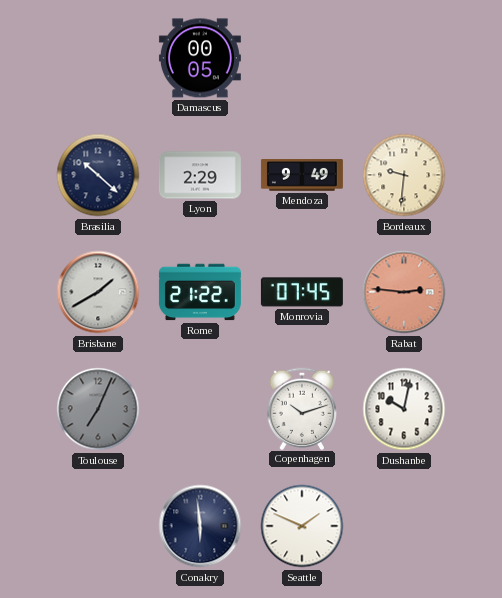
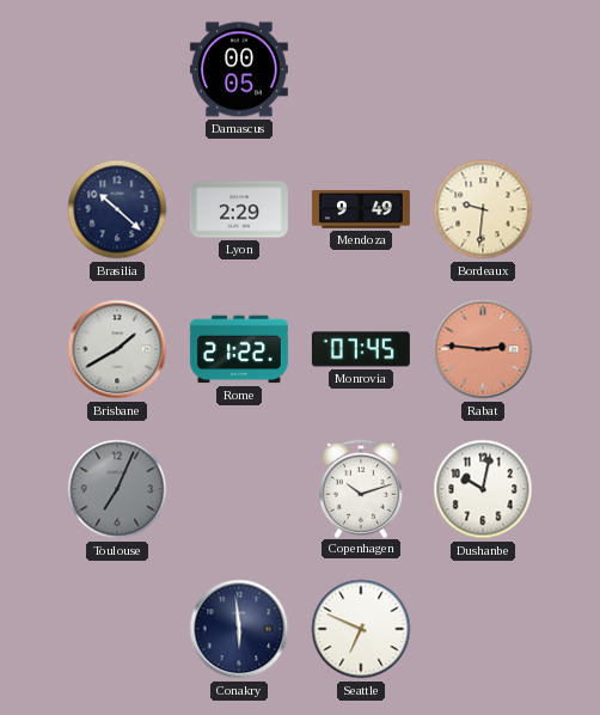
Seattle: 1:49 -> 6:49
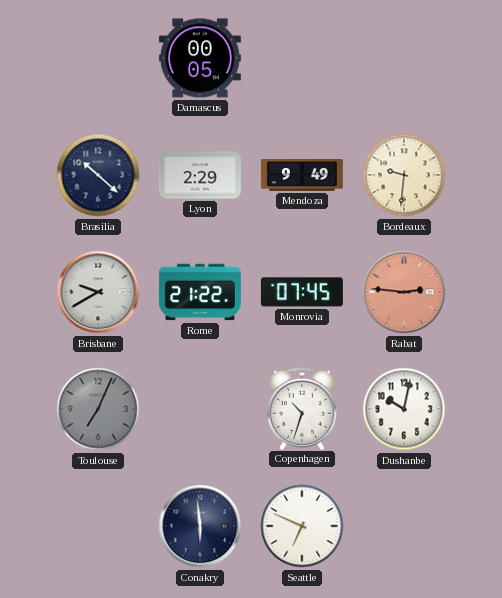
Brisbane: 1:40 -> 9:40
Copenhagen: 10:12 -> 10:33
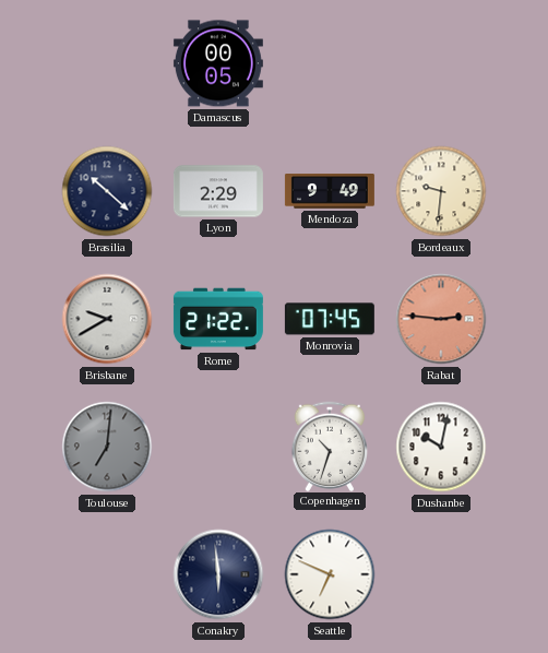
Toulouse: 7:04 -> 7:01
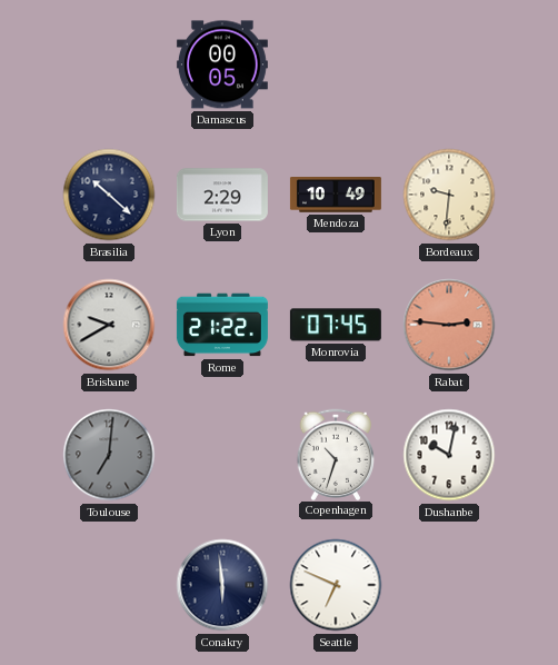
Mendoza: 9:49 -> 10:49
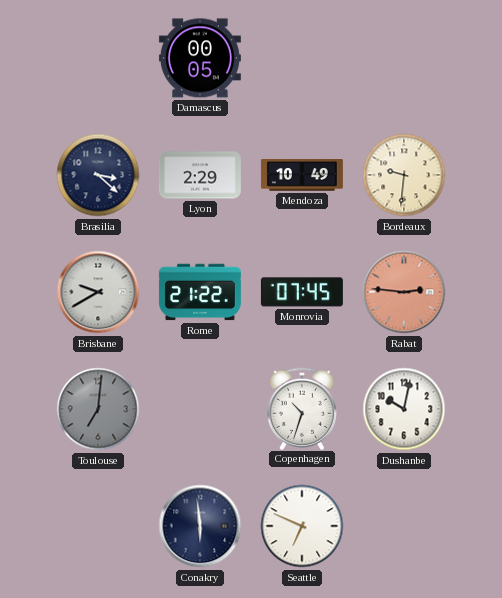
Brasilia: 10:22 -> 3:22
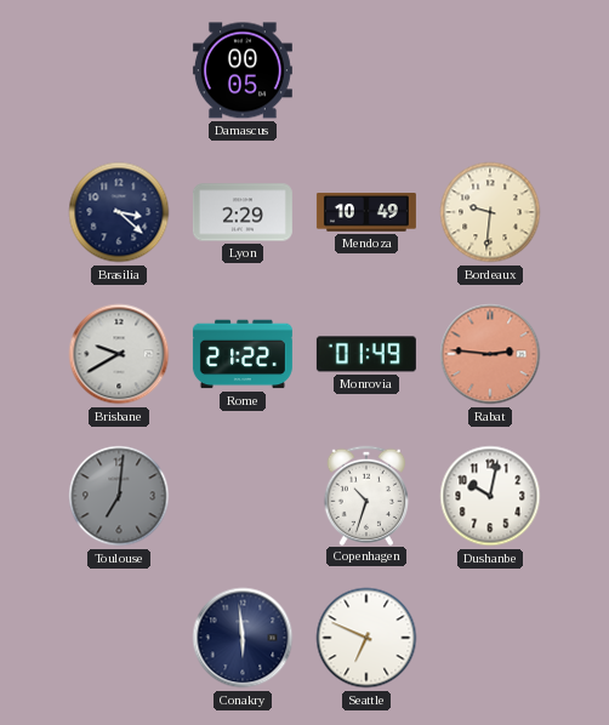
Monrovia: 07:45 -> 01:49
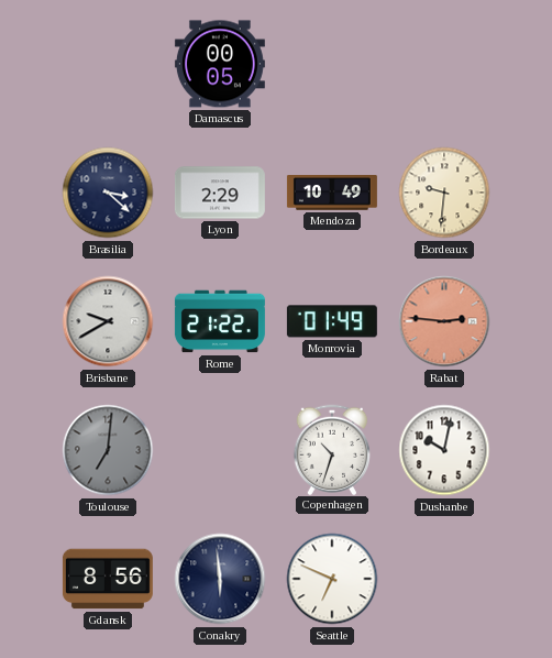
Gdansk: none -> 8:56
